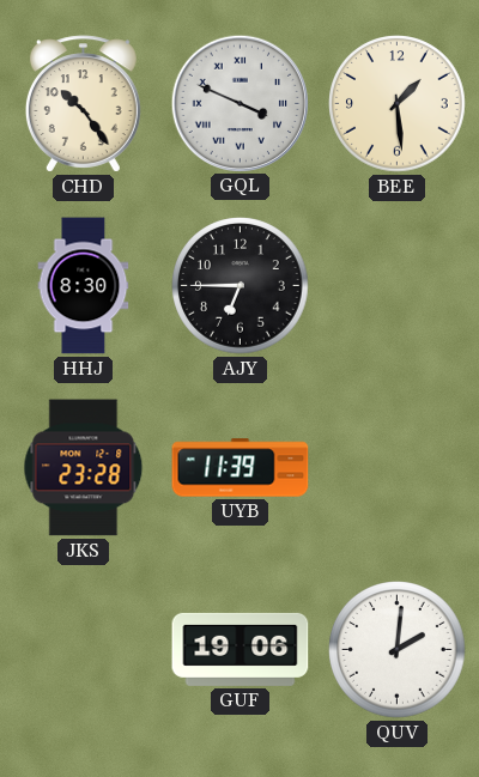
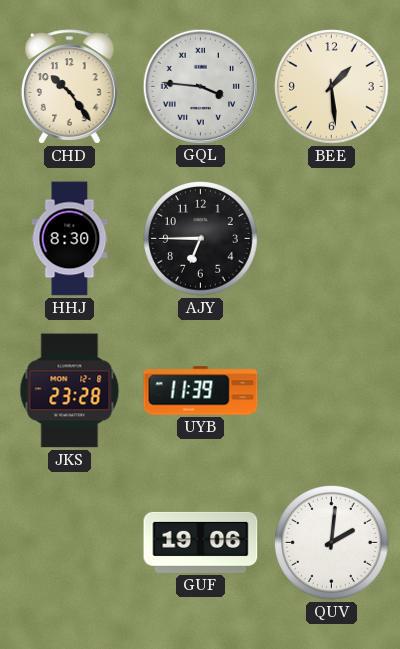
GQL: 3:49 -> 3:46
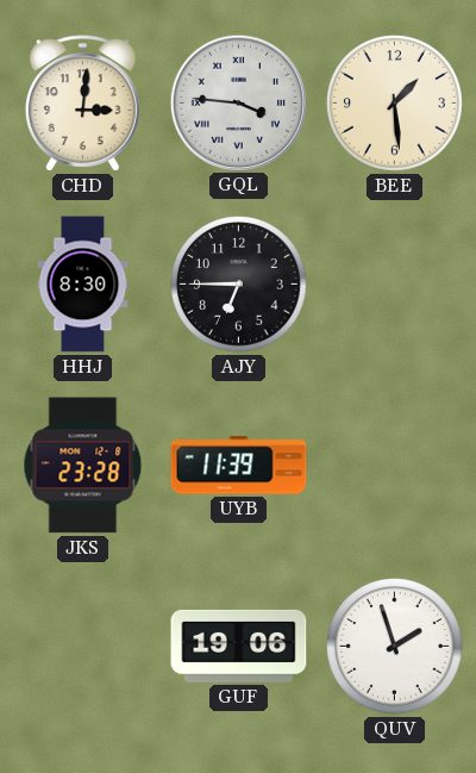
CHD: 10:24 -> 3:01
QUV: 2:01 -> 1:57
